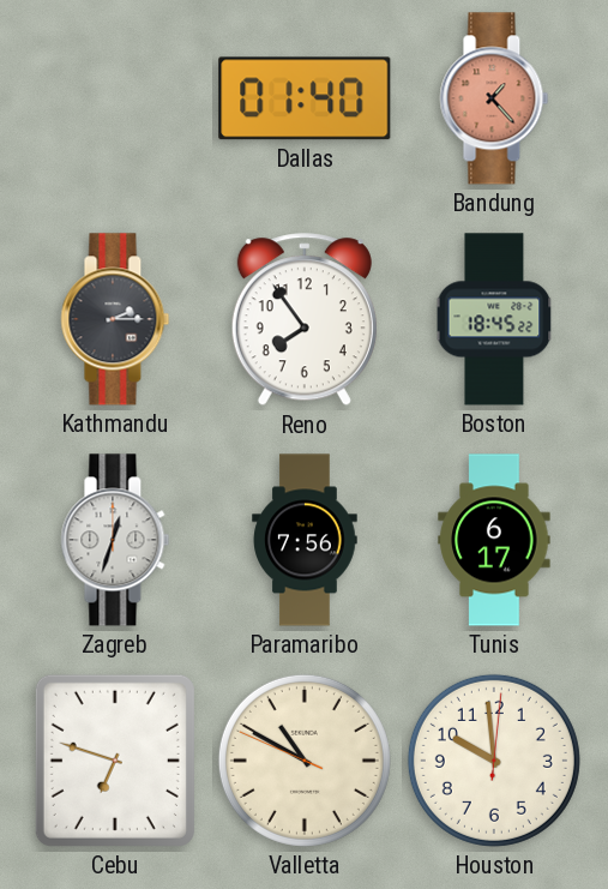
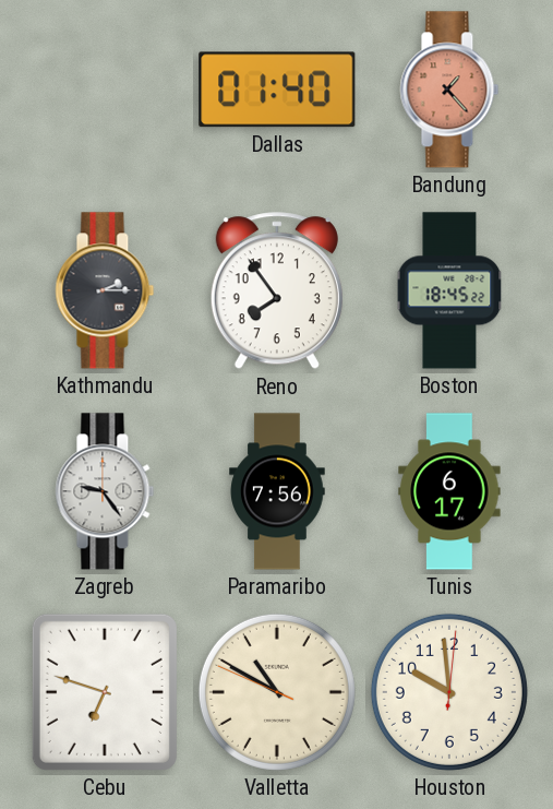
Zagreb: 12:33 -> 9:24
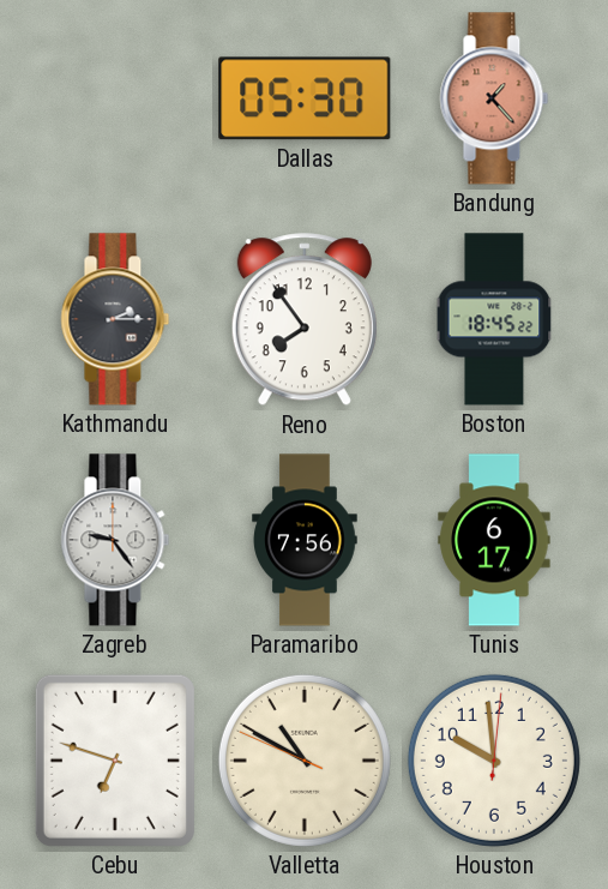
Dallas: 01:40 -> 05:30
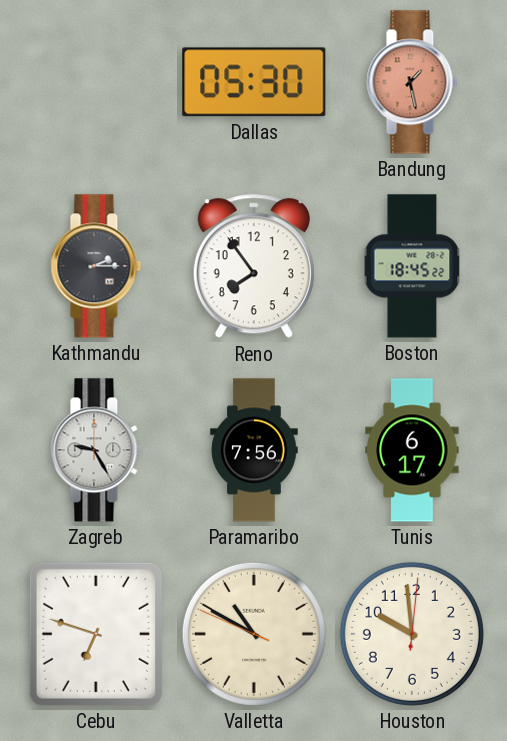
Bandung: 1:23 -> 1:28
Zagreb: 9:24 -> 9:25
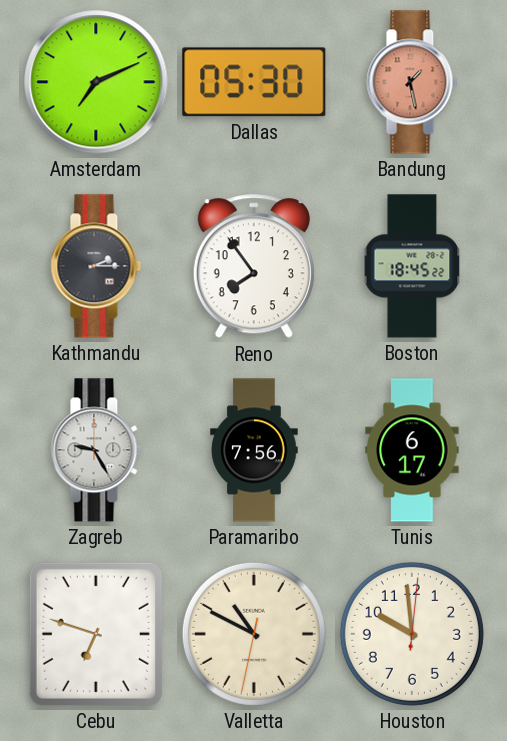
Amsterdam: none -> 7:11
Valletta: 10:49:49 -> 10:49:32
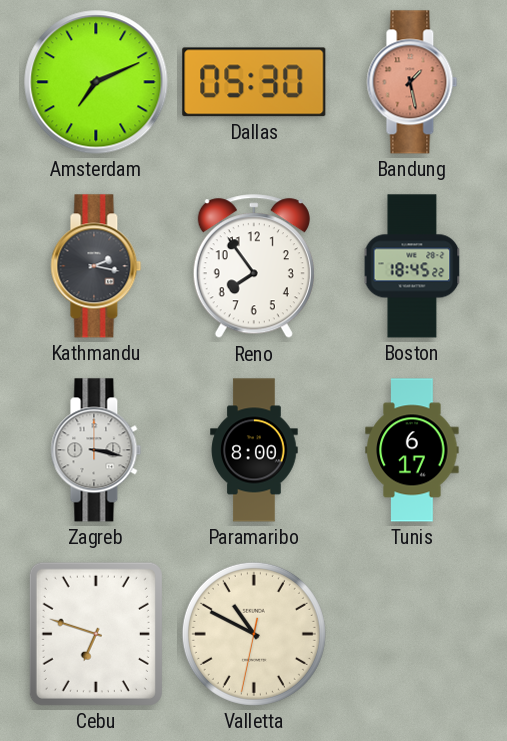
Kathmandu: 2:15 -> 2:17
Zagreb: 9:25 -> 3:17
Paramaribo: 7:56 -> 8:00
Houston: 9:59 -> none
